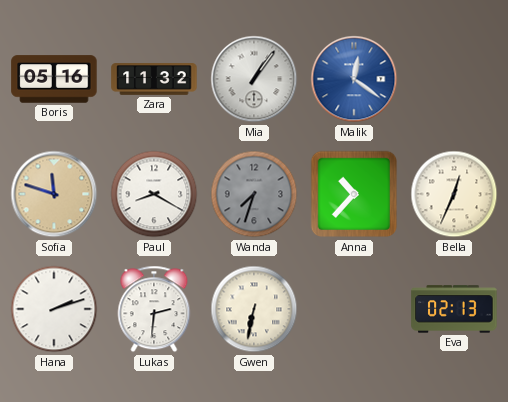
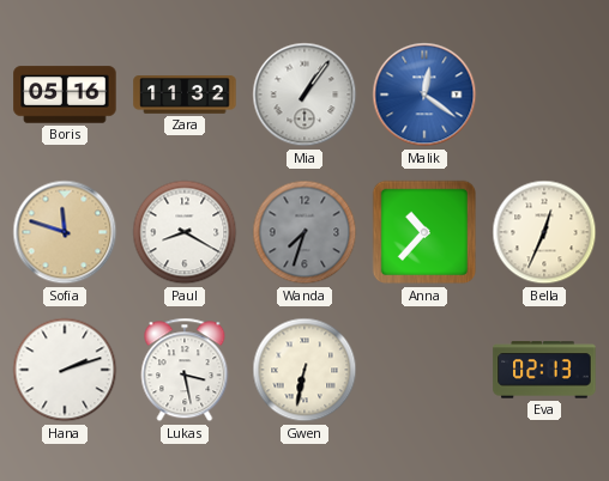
Lukas: 2:31 -> 3:28
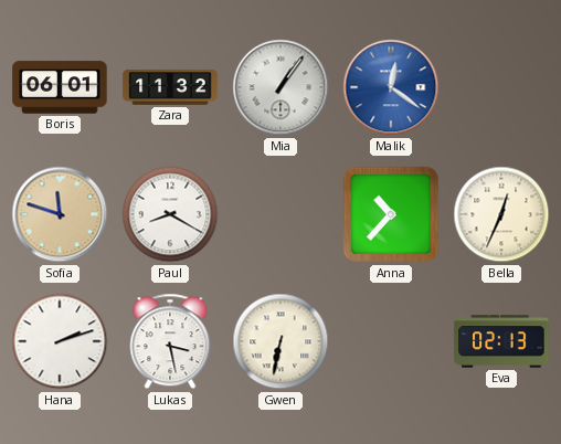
Boris: 05:16 -> 06:01
Wanda: 7:33 -> none
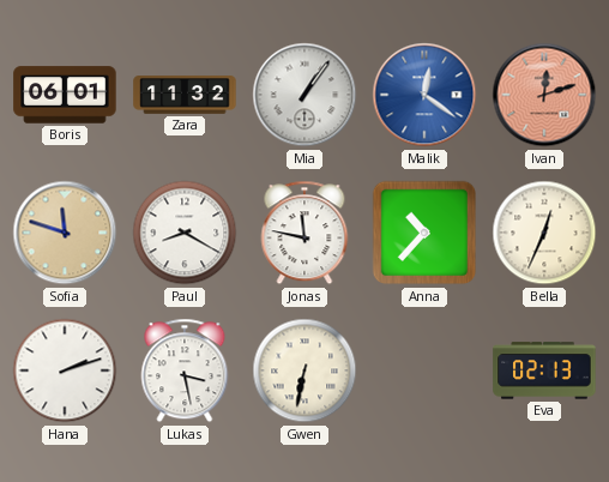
Ivan: none -> 12:12
Jonas: none -> 11:47
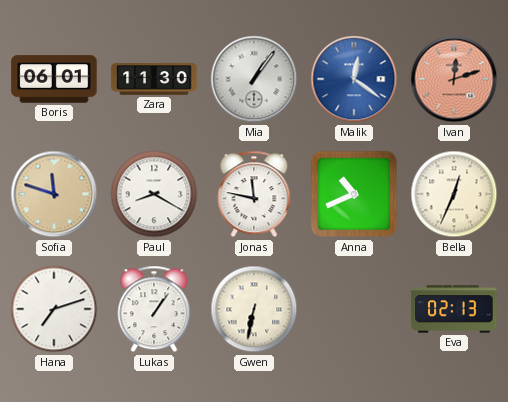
Zara: 11:32 -> 11:30
Anna: 10:37 -> 10:41
Hana: 2:12 -> 7:12
Lukas: 3:28 -> 1:06
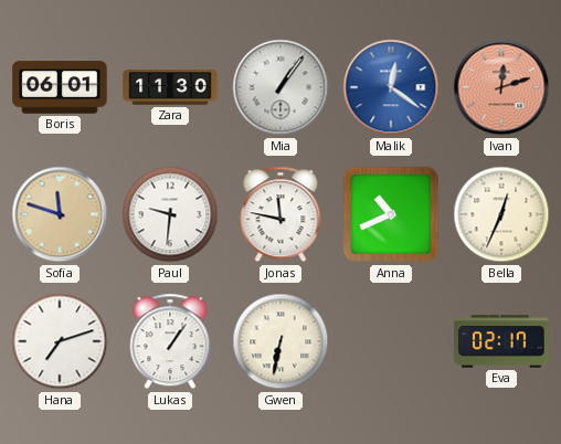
Paul: 8:20 -> 9:31
Eva: 02:13 -> 02:17
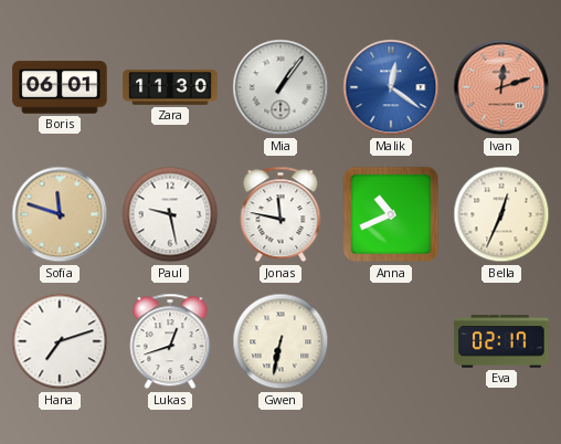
Paul: 9:31 -> 9:28
Lukas: 1:06 -> 12:42
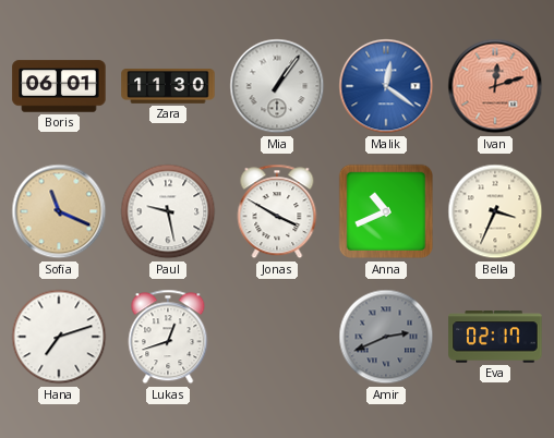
Sofia: 11:48 -> 11:19
Jonas: 11:47 -> 3:50
Bella: 12:34 -> 3:34
Gwen: 6:32 -> none
Amir: none -> 2:41
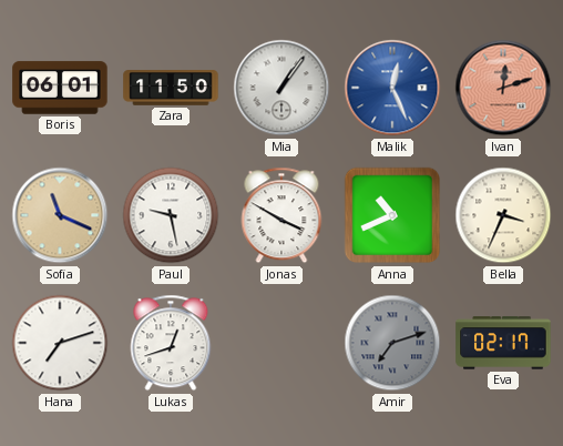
Zara: 11:30 -> 11:50
Malik: 12:21 -> 12:26
Amir: 2:41 -> 7:12
